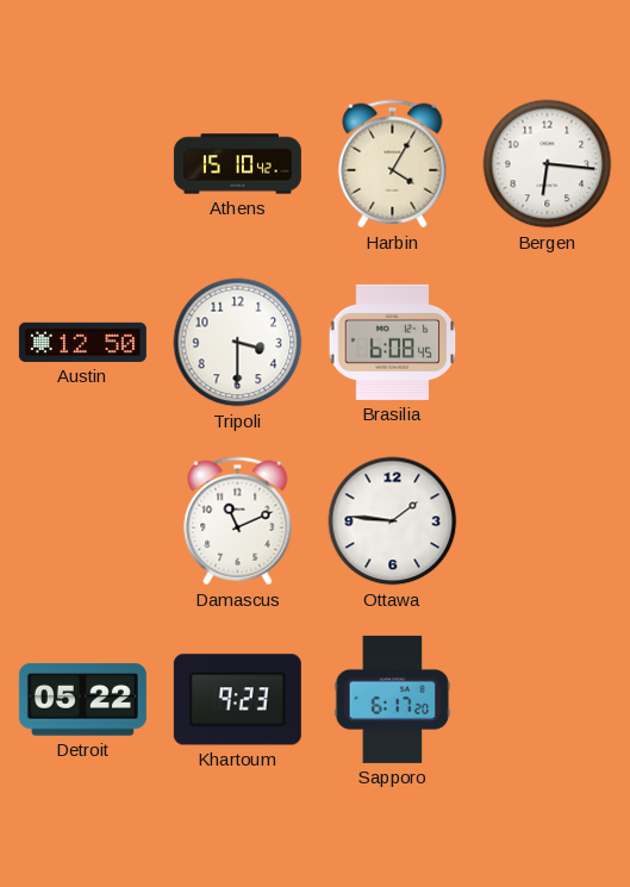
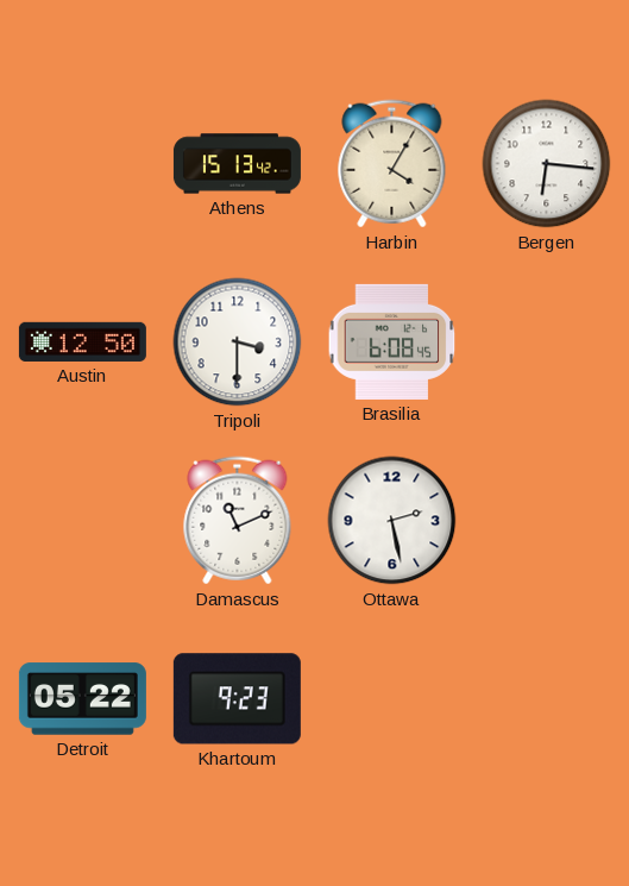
Athens: 15:10 -> 15:13
Ottawa: 1:46 -> 2:28
Sapporo: 6:17 -> none
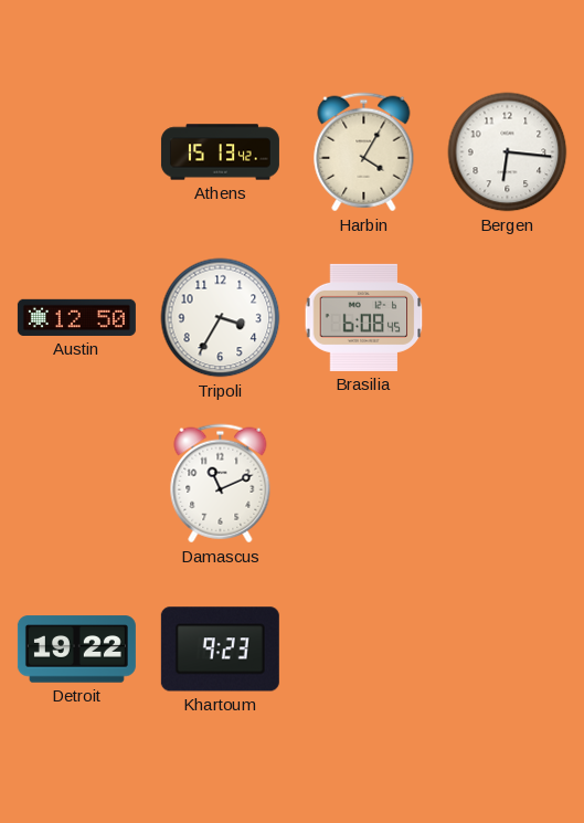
Tripoli: 3:30 -> 3:35
Ottawa: 2:28 -> none
Detroit: 05:22 -> 19:22
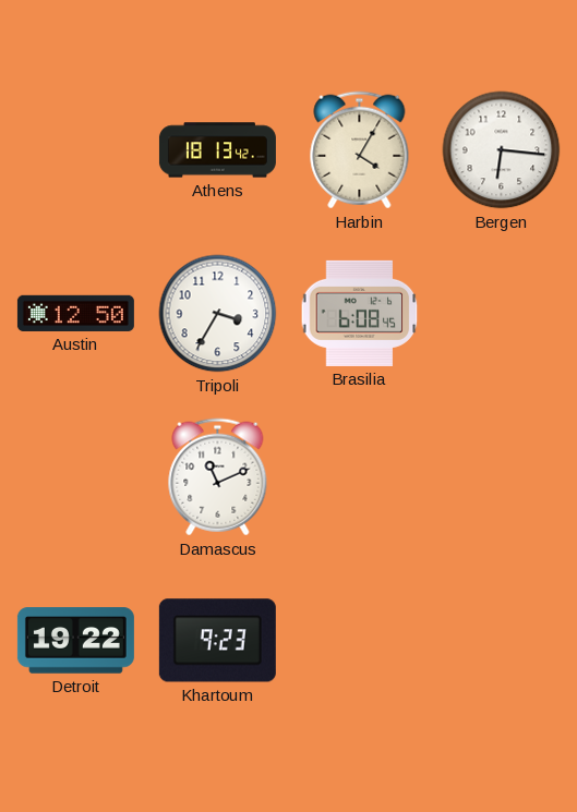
Athens: 15:13 -> 18:13
